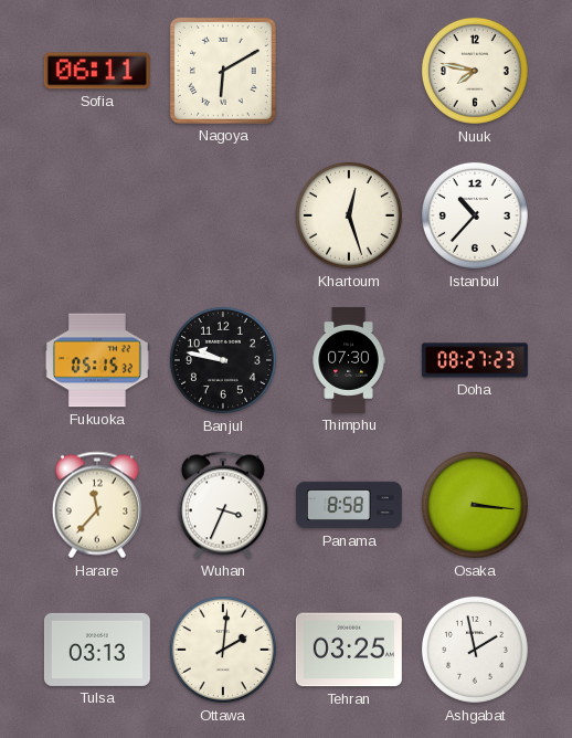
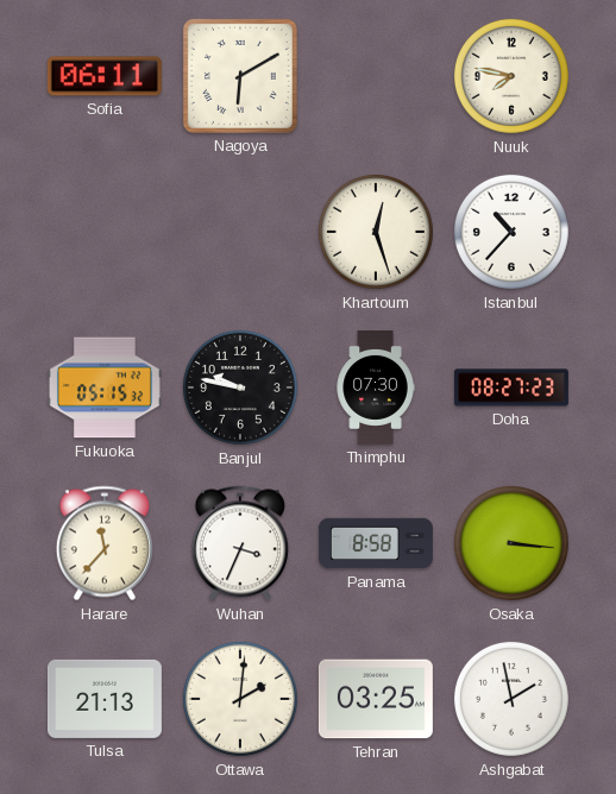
Tulsa: 03:13 -> 21:13
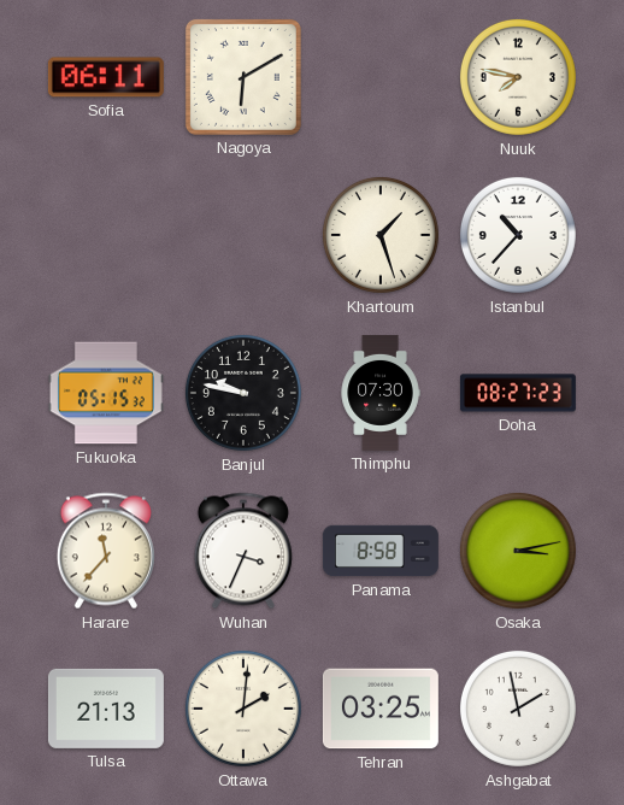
Khartoum: 12:27 -> 1:27
Osaka: 3:16 -> 3:13
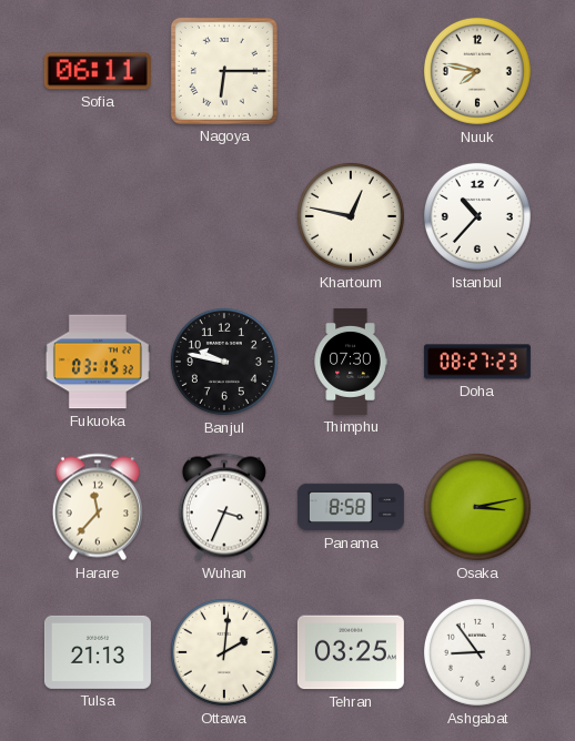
Nagoya: 6:10 -> 6:15
Khartoum: 1:27 -> 12:47
Fukuoka: 05:15 -> 03:15
Ashgabat: 1:58 -> 8:54
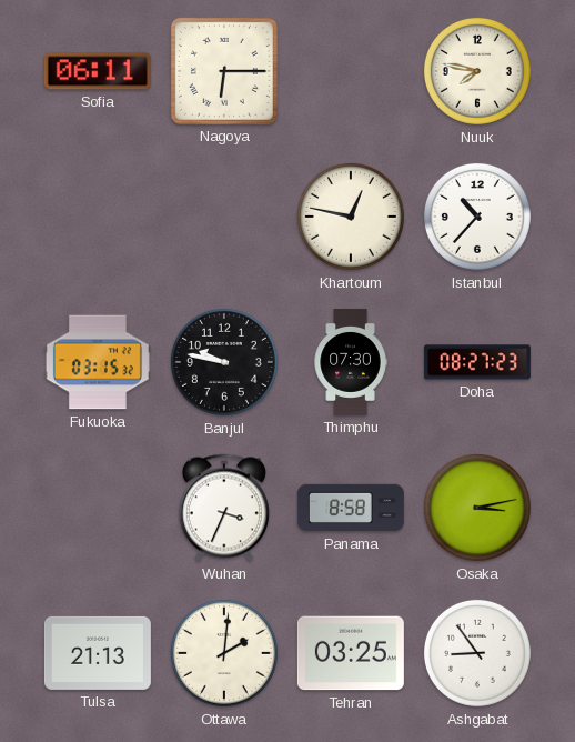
Harare: 11:37 -> none
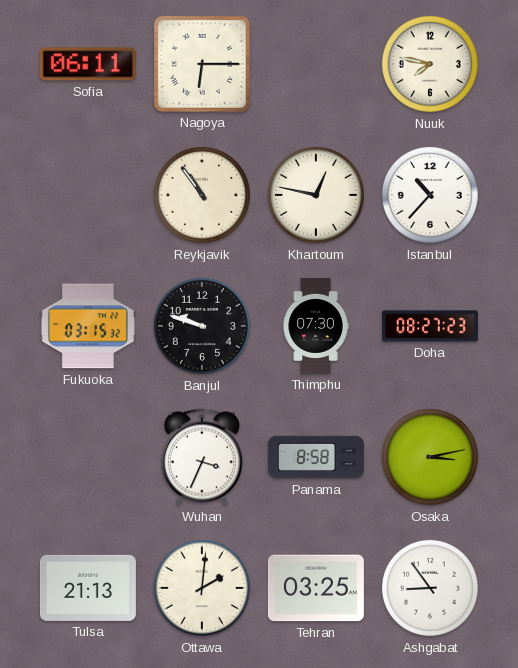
Reykjavik: none -> 10:54
Banjul: 9:47 -> 9:48
